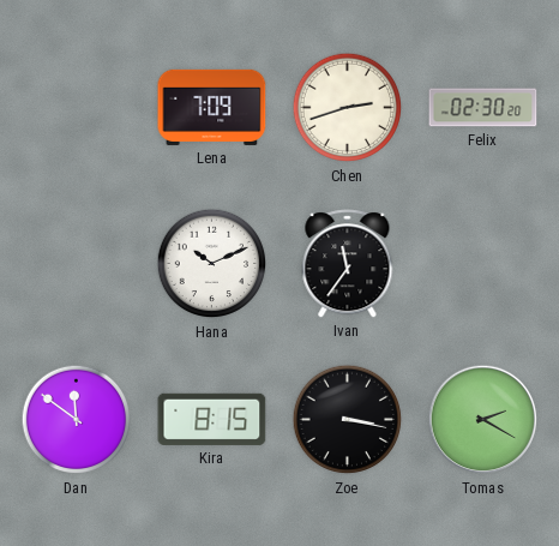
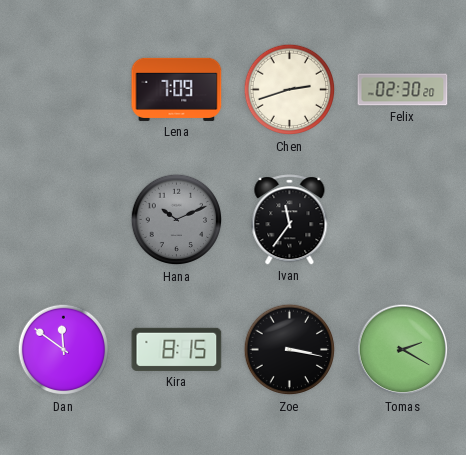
Hana dial: white -> grey
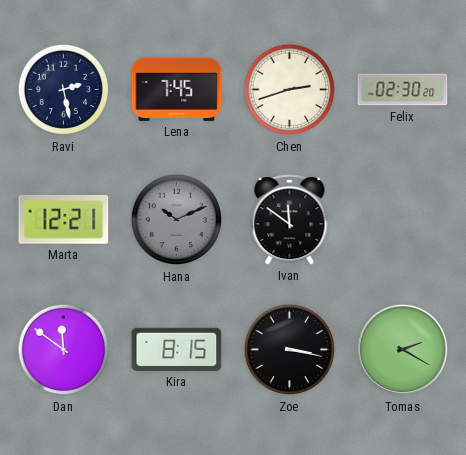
Ravi: none -> 2:28
Lena: 7:09 -> 7:45
Marta: none -> 12:21
Ivan: 11:36 -> 11:51
